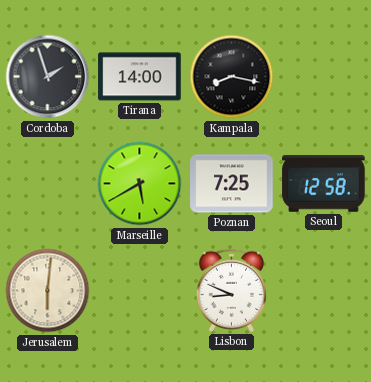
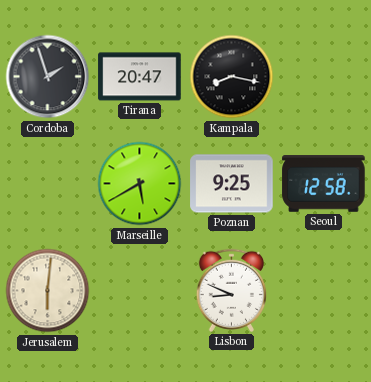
Tirana: 14:00 -> 20:47
Poznan: 7:25 -> 9:25
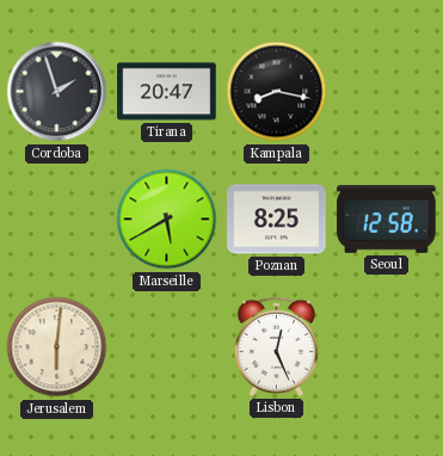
Poznan: 9:25 -> 8:25
Lisbon: 8:49 -> 12:26
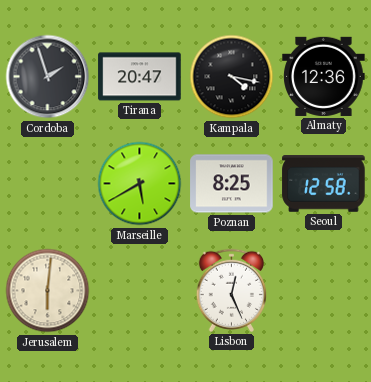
Kampala: 8:17 -> 4:17
Almaty: none -> 12:36
